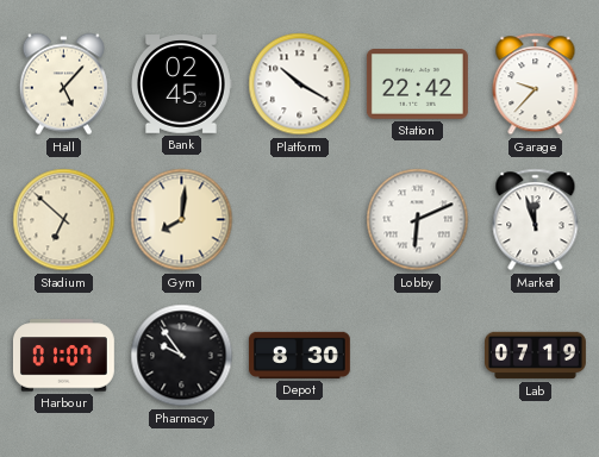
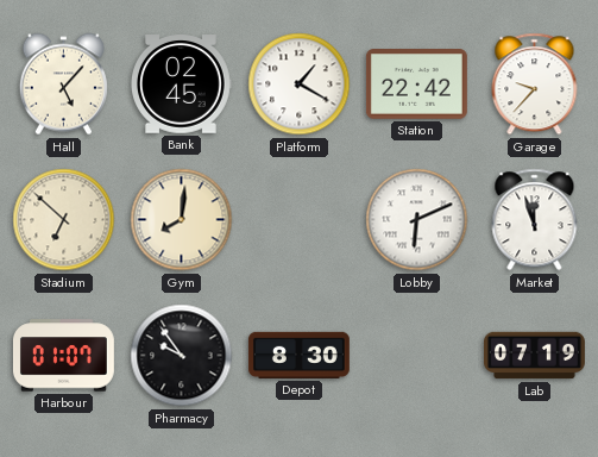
Platform: 10:20 -> 1:20
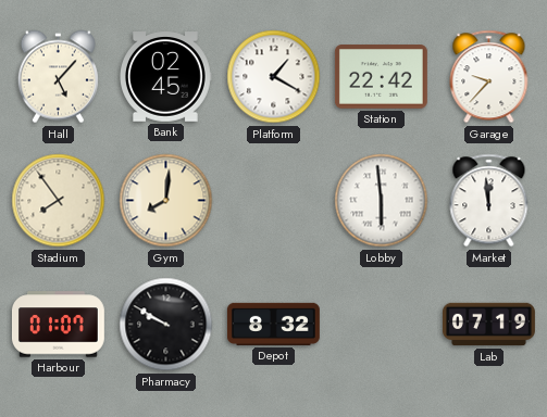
Stadium: 6:52 -> 7:54
Lobby: 6:11 -> 5:59
Market: 11:57 -> 11:59
Pharmacy: 9:54 -> 9:50
Depot: 8:30 -> 8:32
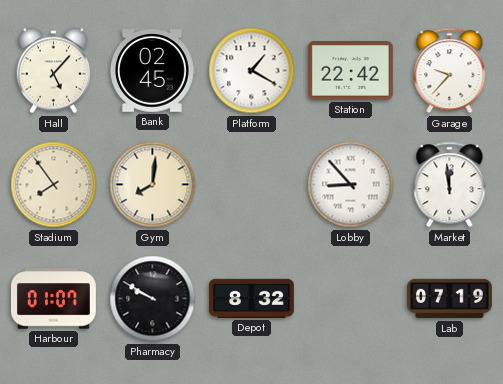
Lobby: 5:59 -> 8:53
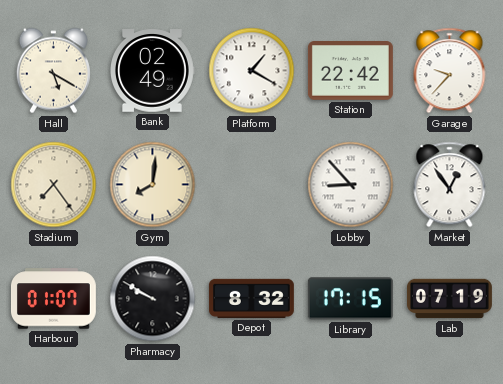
Hall: 5:07 -> 5:20
Bank: 02:45 -> 02:49
Stadium: 7:54 -> 7:24
Market: 11:59 -> 12:54
Library: none -> 17:15
